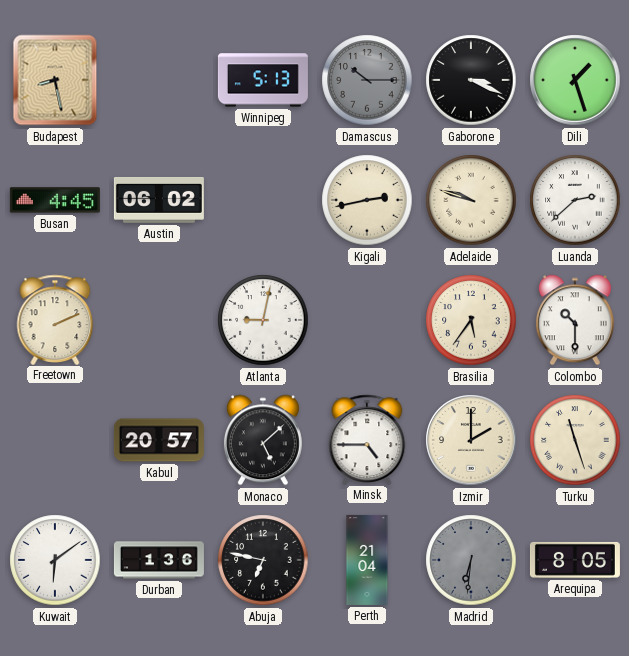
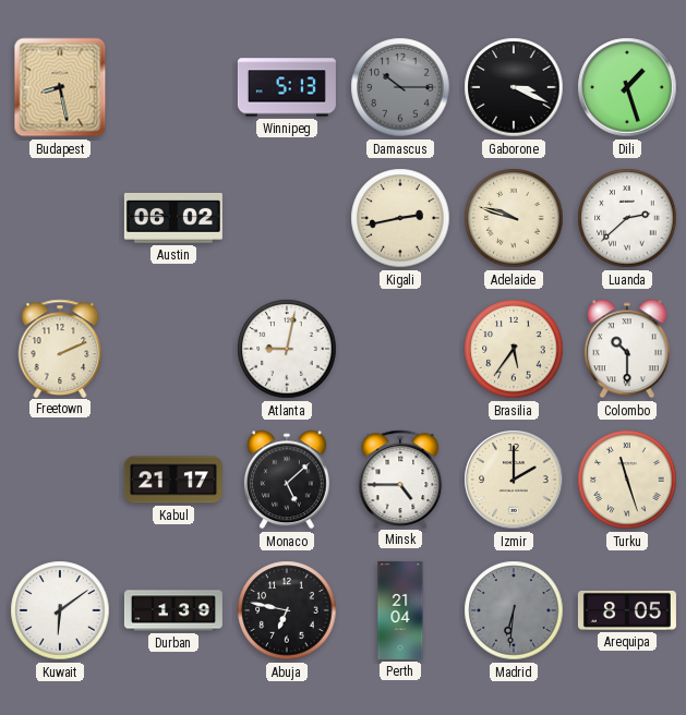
Busan: 4:45 -> none
Kabul: 20:57 -> 21:17
Durban: 1:36 -> 1:39
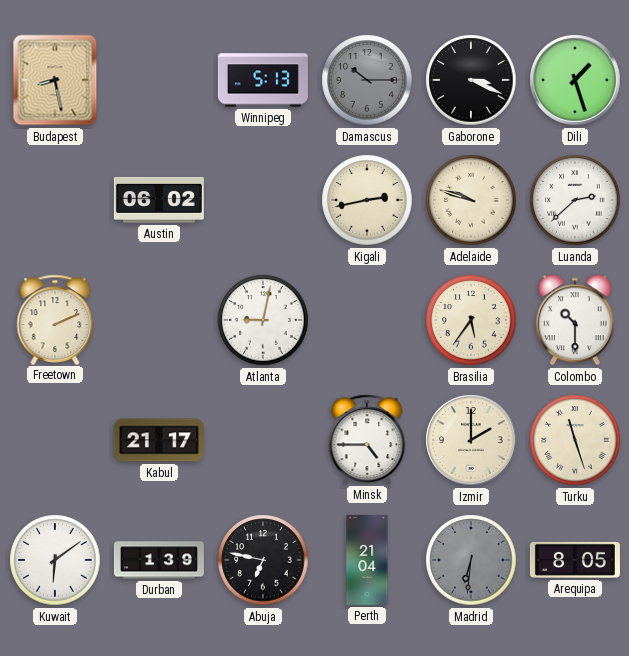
Monaco: 5:08 -> none
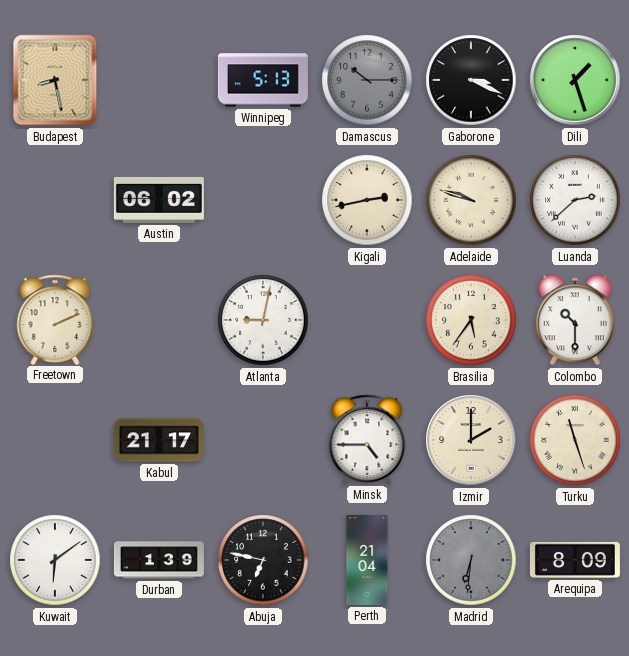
Arequipa: 8:05 -> 8:09
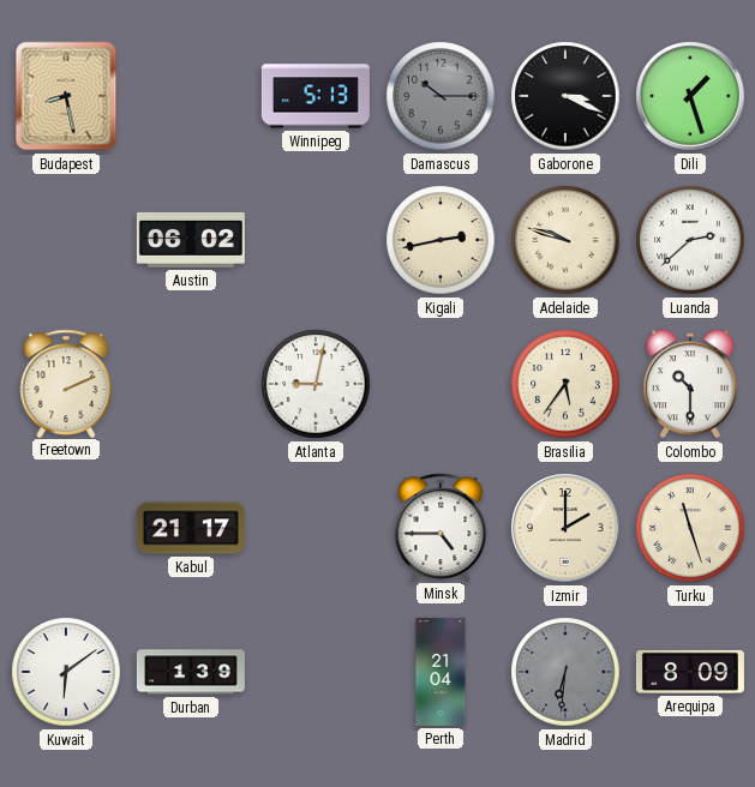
Abuja: 6:47 -> none
